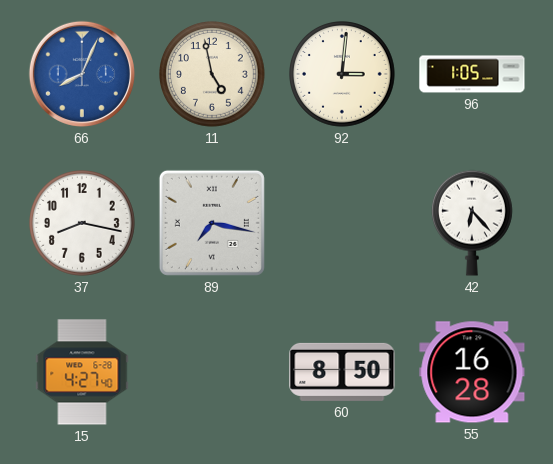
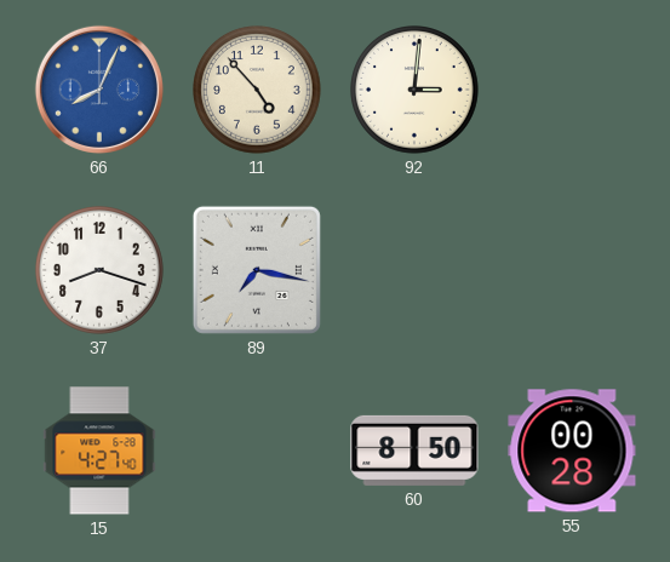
11: 4:58 -> 4:53
96: 1:05 -> none
37: 8:17 -> 8:18
42: 6:23 -> none
55: 16:28 -> 00:28
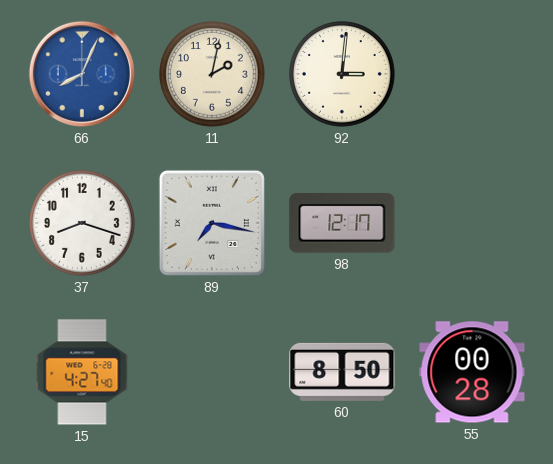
11: 4:53 -> 2:02
98: none -> 12:17
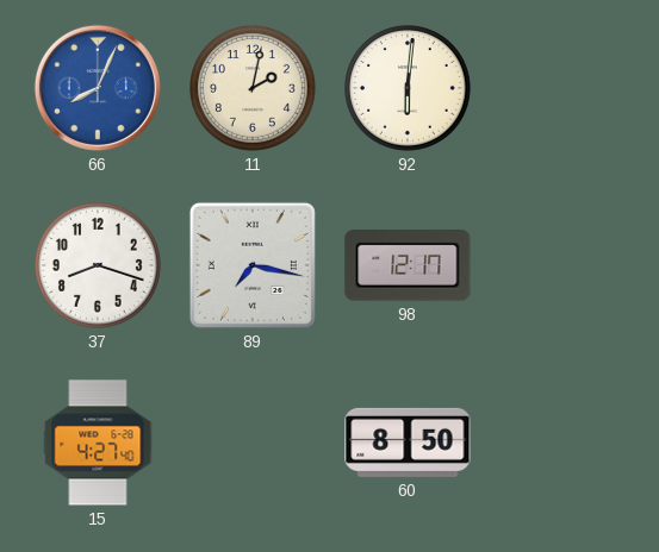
92: 3:01 -> 6:01
55: 00:28 -> none
